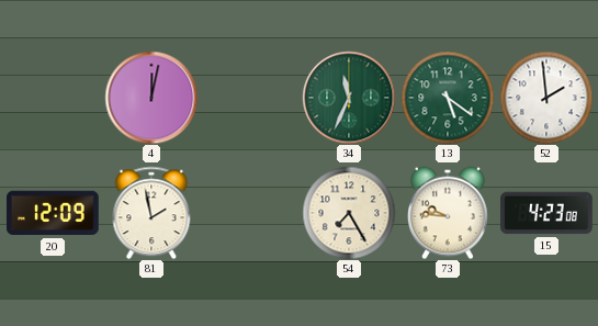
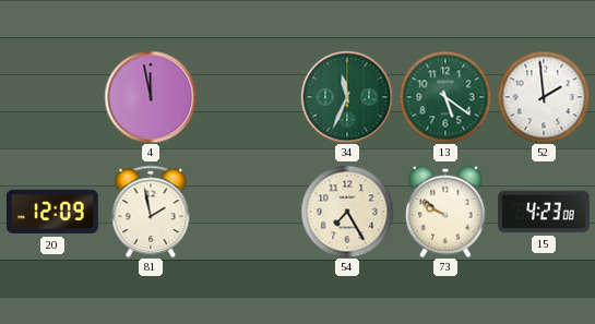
4: 12:02 -> 11:58
73: 9:46 -> 9:50
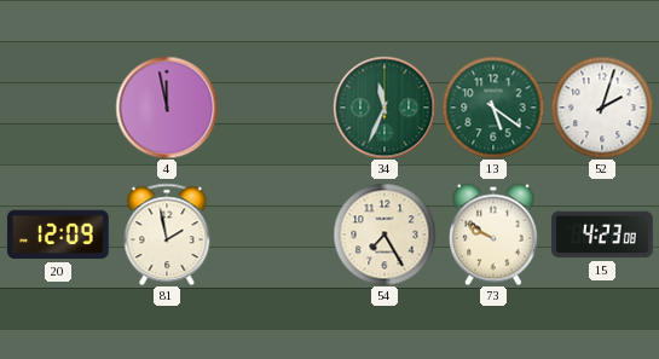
52: 1:59 -> 2:03
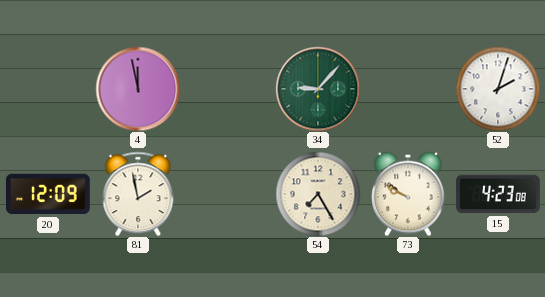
34: 11:34 -> 9:07
13: 5:21 -> none
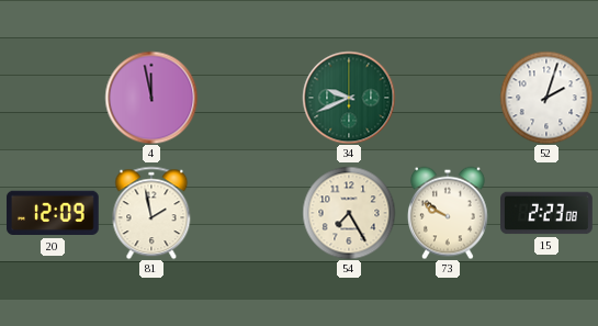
34: 9:07 -> 9:41
15: 4:23 -> 2:23
